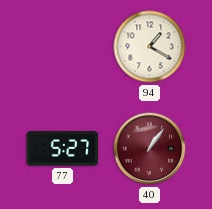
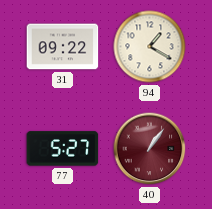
31: none -> 09:22
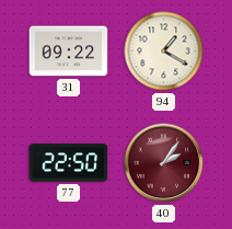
77: 5:27 -> 22:50
40: 1:06 -> 2:06
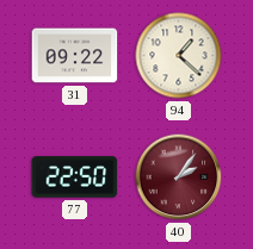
94: 1:20 -> 1:22
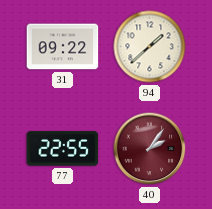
94: 1:22 -> 1:38
77: 22:50 -> 22:55
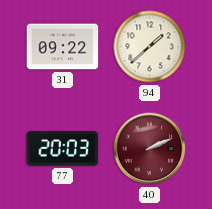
77: 22:55 -> 20:03
40: 2:06 -> 2:11
